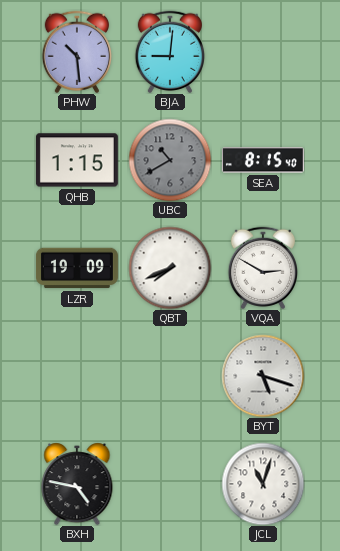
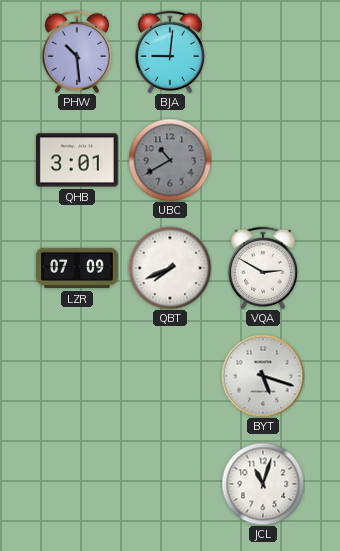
QHB: 1:15 -> 3:01
SEA: 8:15 -> none
LZR: 19:09 -> 07:09
BXH: 4:47 -> none
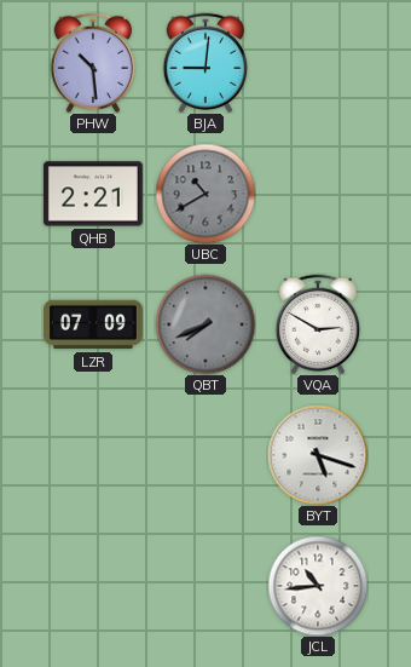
QHB: 3:01 -> 2:21
QBT dial: white -> grey
JCL: 11:03 -> 10:44
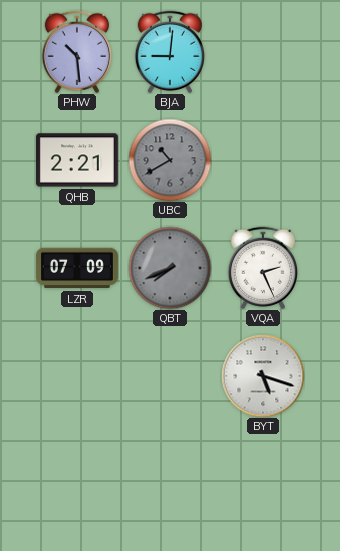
VQA: 2:50 -> 2:26
JCL: 10:44 -> none
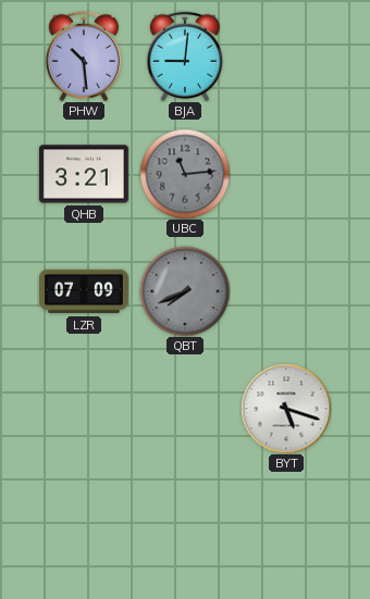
QHB: 2:21 -> 3:21
UBC: 10:40 -> 11:14
VQA: 2:26 -> none
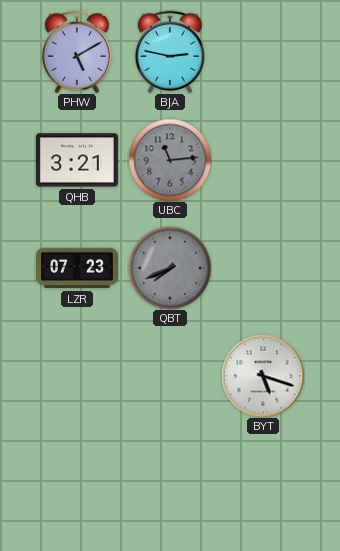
PHW: 10:29 -> 5:10
BJA: 9:01 -> 2:47
LZR: 07:09 -> 07:23
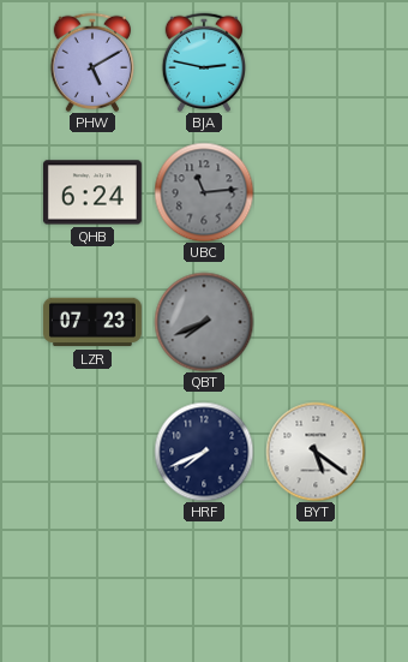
QHB: 3:21 -> 6:24
HRF: none -> 7:41
BYT: 5:18 -> 5:21
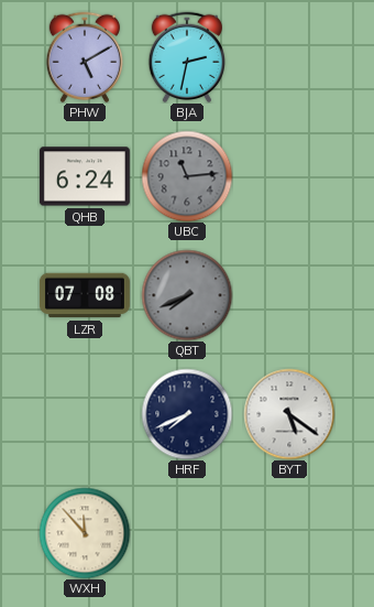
BJA: 2:47 -> 2:32
LZR: 07:23 -> 07:08
WXH: none -> 11:53
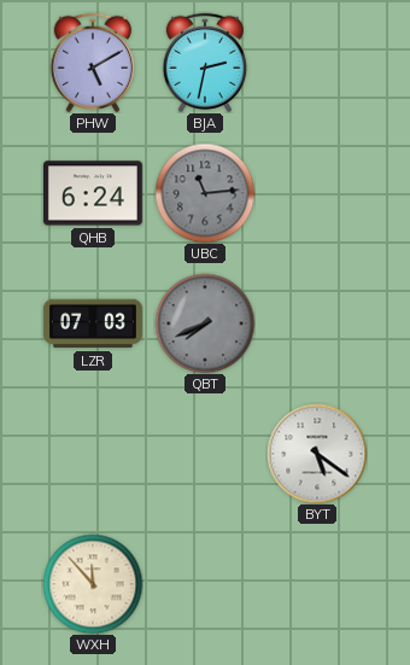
LZR: 07:08 -> 07:03
HRF: 7:41 -> none
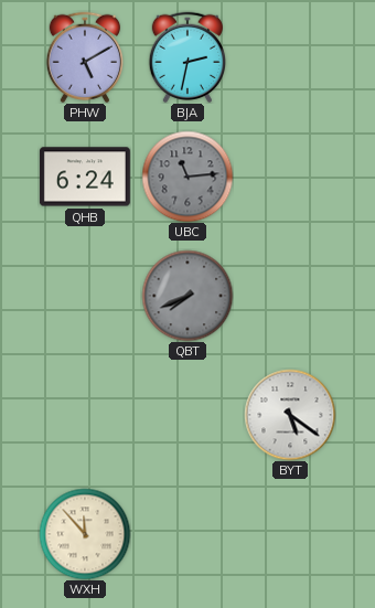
LZR: 07:03 -> none
